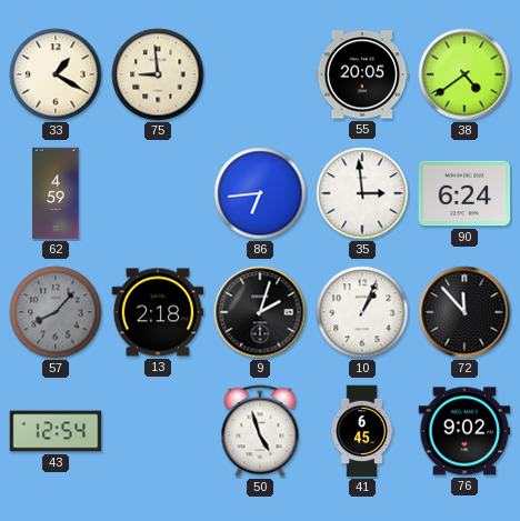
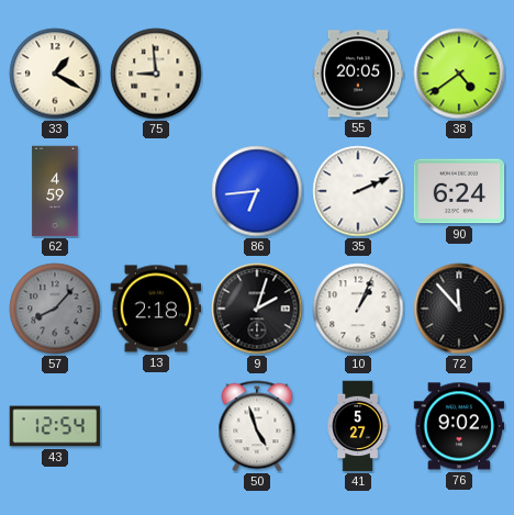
35: 2:59 -> 2:11
41: 6:45 -> 5:27
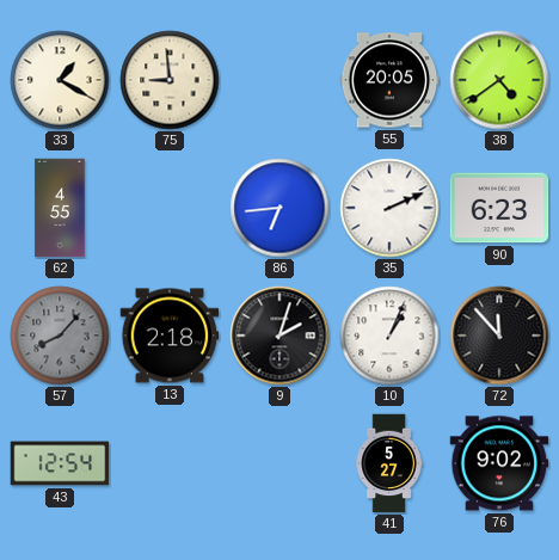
62: 4:59 -> 4:55
90: 6:24 -> 6:23
50: 4:57 -> none
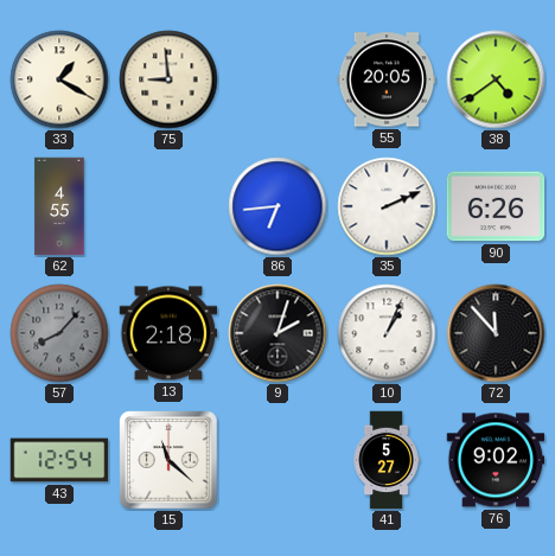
90: 6:23 -> 6:26
15: none -> 11:22
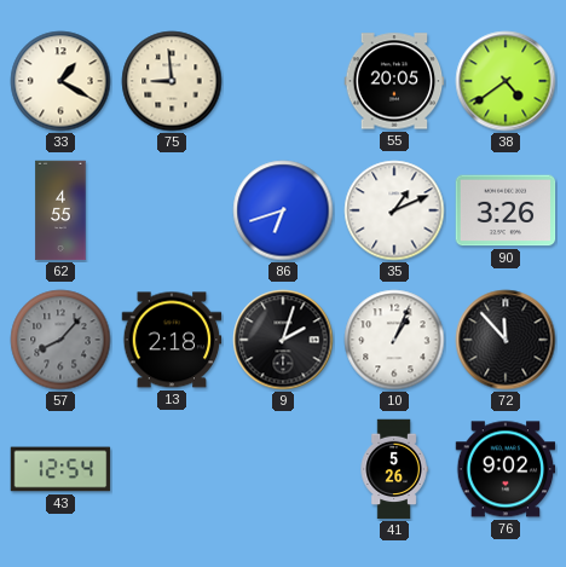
86: 6:44 -> 6:42
35: 2:11 -> 1:11
90: 6:26 -> 3:26
15: 11:22 -> none
41: 5:27 -> 5:26
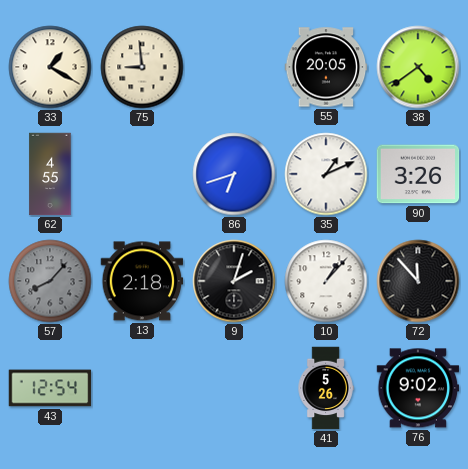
10: 1:04 -> 1:07
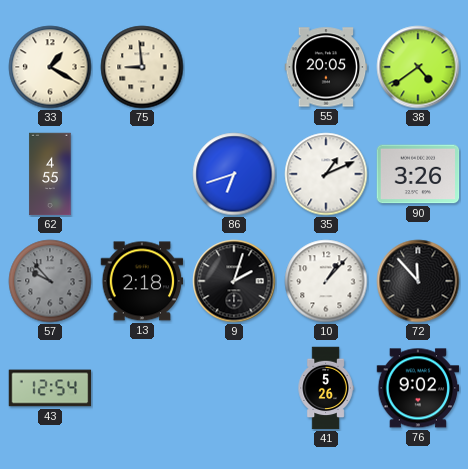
57: 8:07 -> 9:53
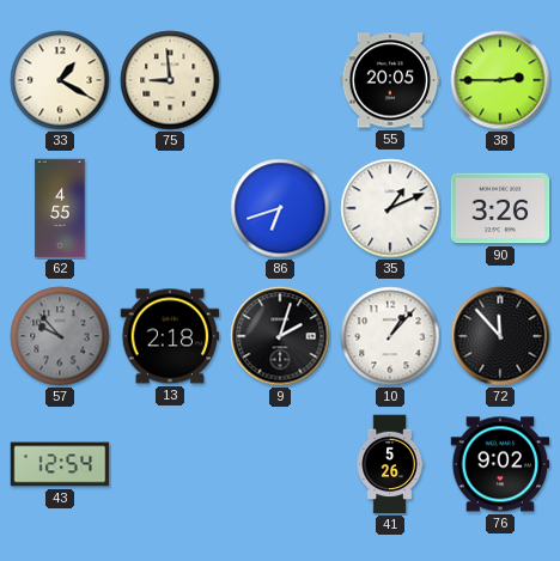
38: 4:39 -> 2:45
